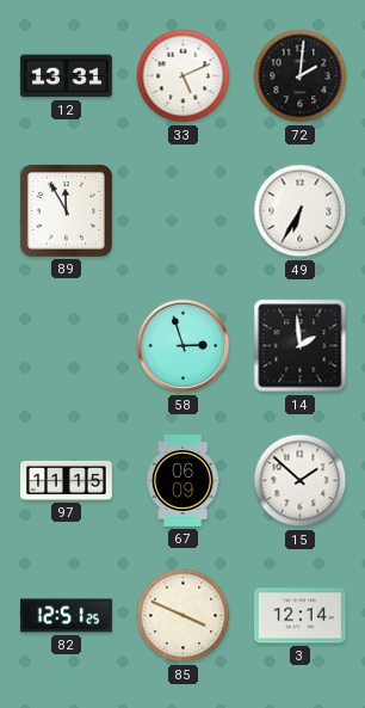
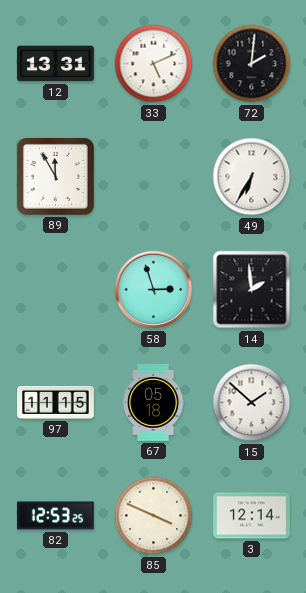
67: 06:09 -> 05:18
82: 12:51 -> 12:53
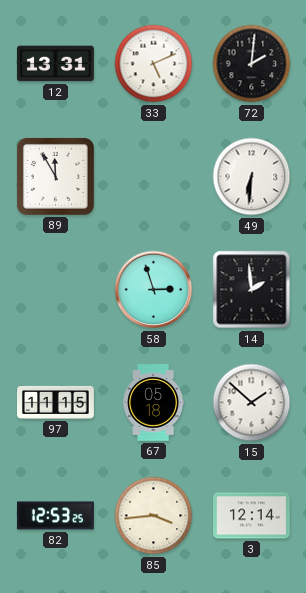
49: 6:35 -> 6:31
85: 3:49 -> 3:44
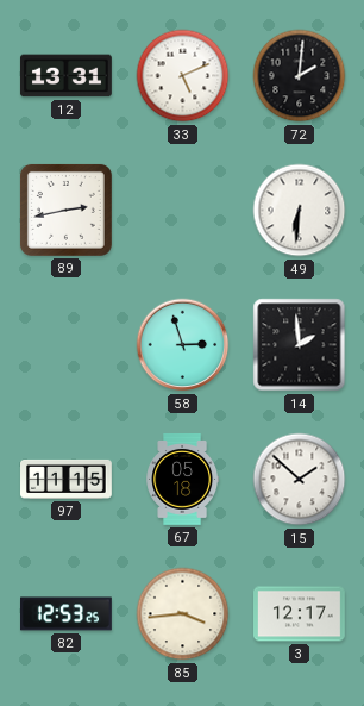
89: 11:55 -> 2:43
3: 12:14 -> 12:17
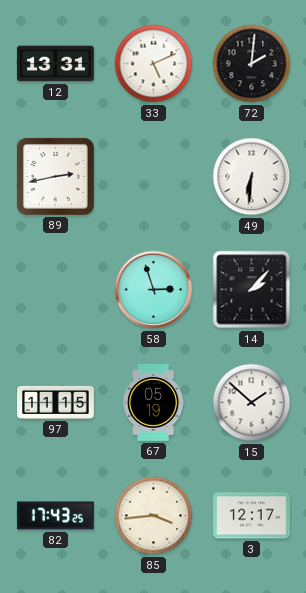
14: 1:59 -> 2:07
67: 05:18 -> 05:19
82: 12:53 -> 17:43
